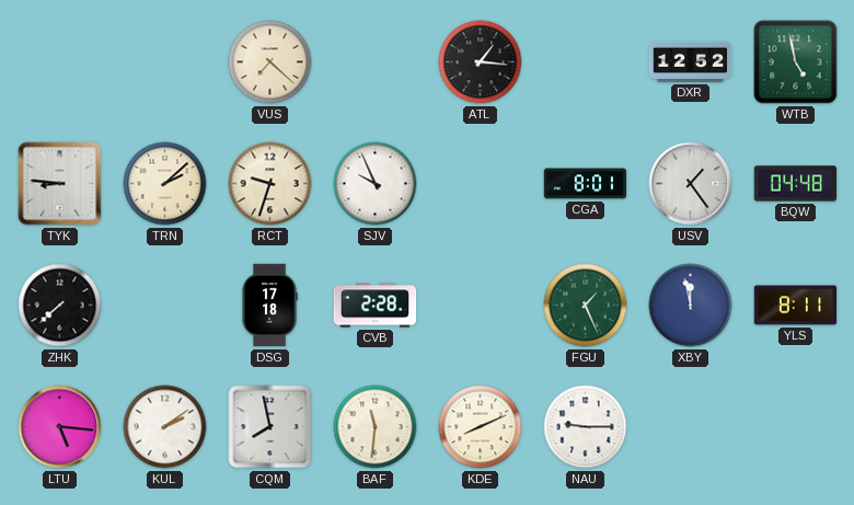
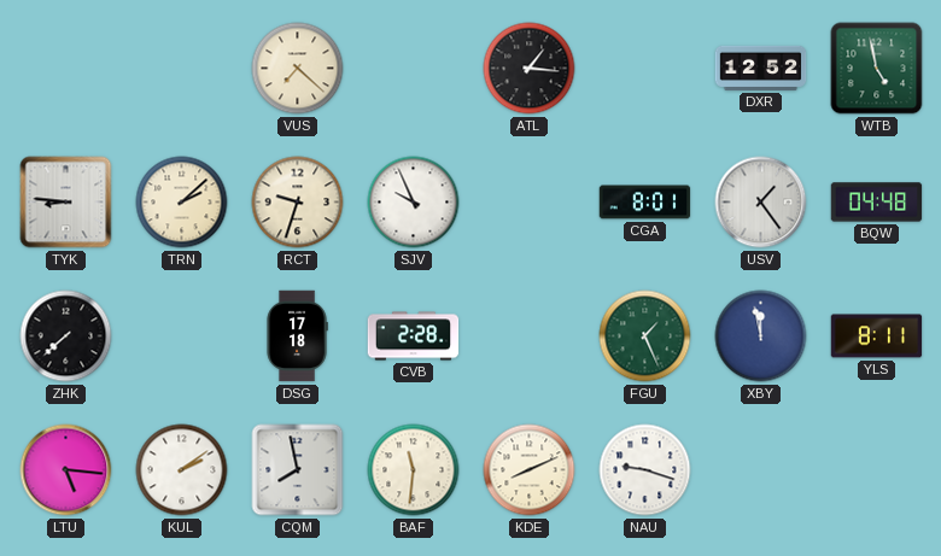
NAU: 9:15 -> 9:18
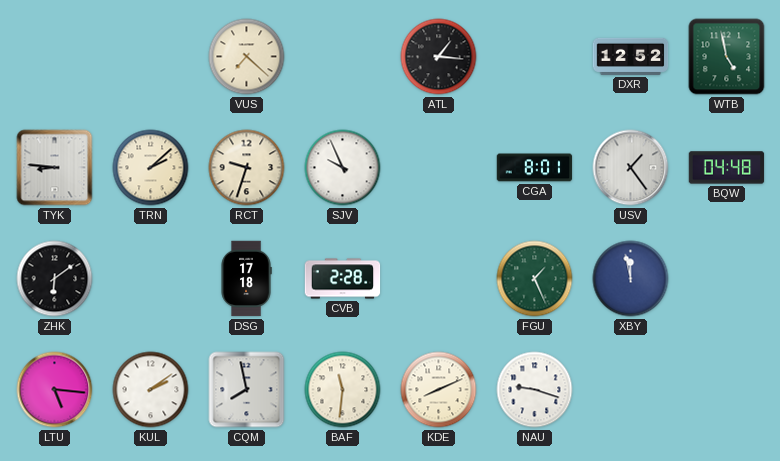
ZHK: 7:38 -> 6:09
YLS: 8:11 -> none
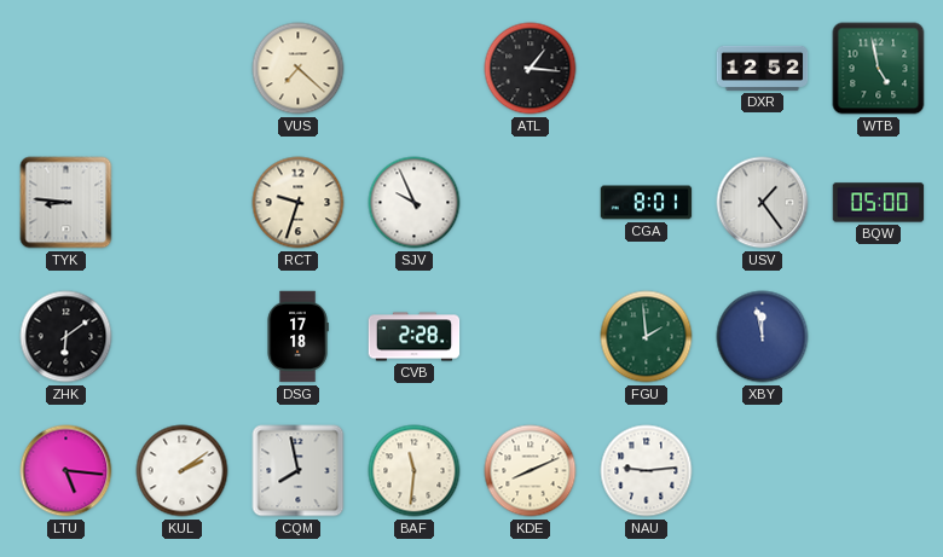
TRN: 2:08 -> none
BQW: 04:48 -> 05:00
FGU: 1:26 -> 1:59
NAU: 9:18 -> 9:14
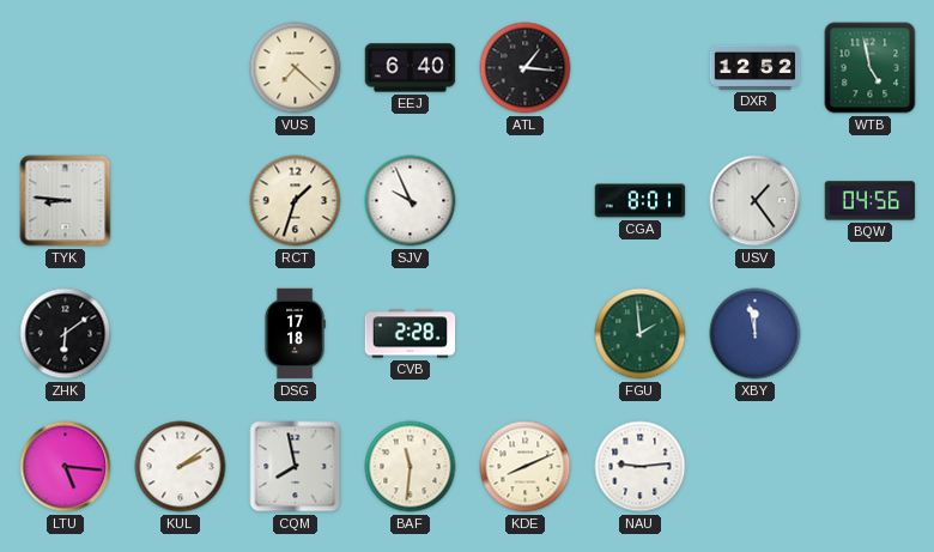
EEJ: none -> 6:40
RCT: 9:33 -> 1:33
BQW: 05:00 -> 04:56
